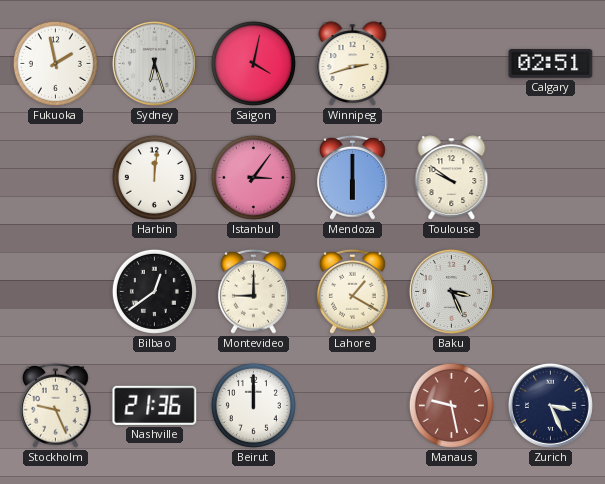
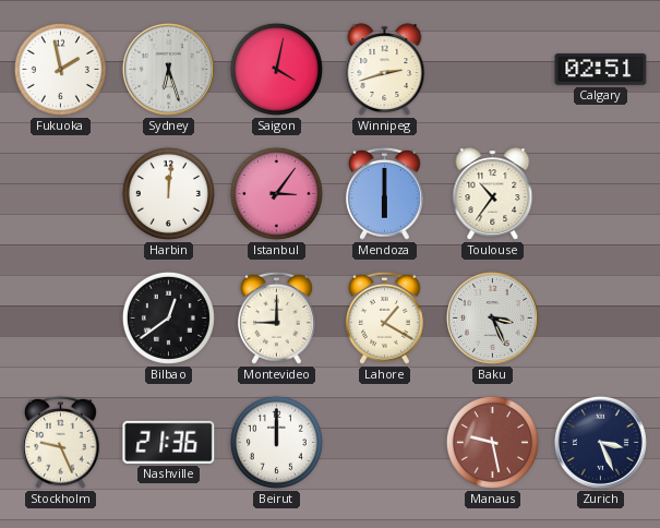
Toulouse: 9:51 -> 10:36
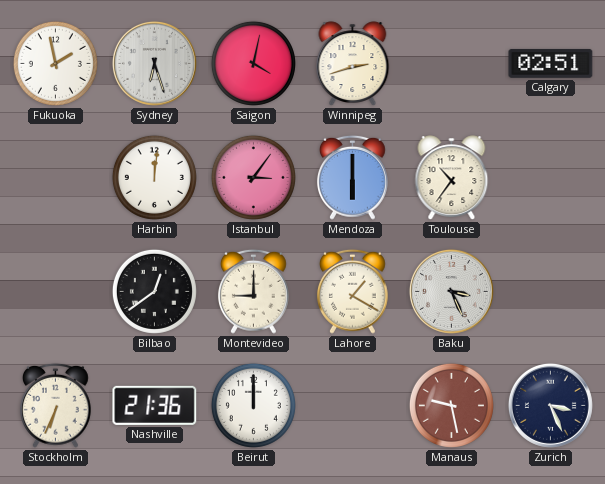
Stockholm: 9:26 -> 6:34
